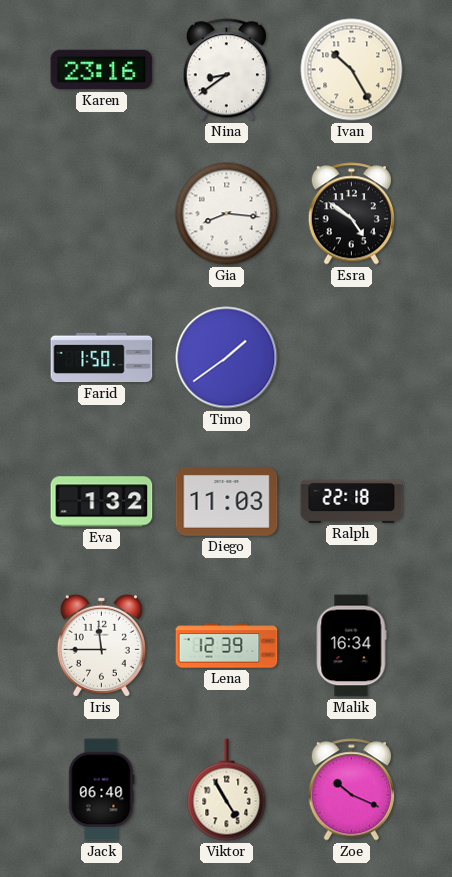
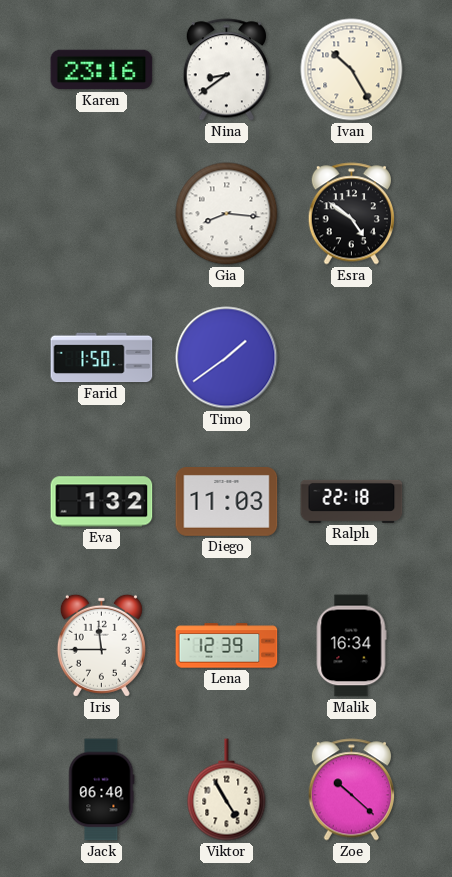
Zoe: 10:19 -> 10:22
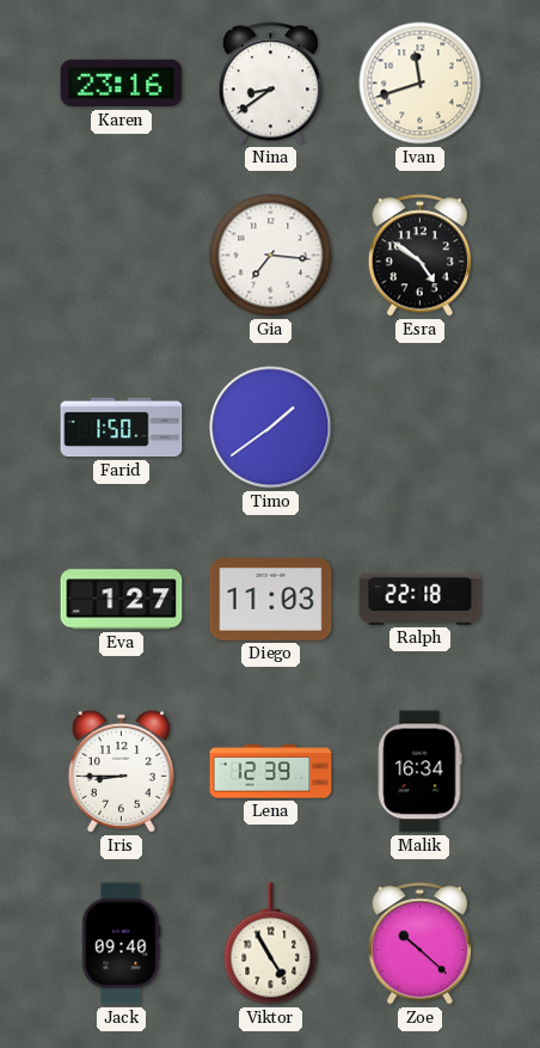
Ivan: 10:25 -> 11:42
Gia: 8:16 -> 7:16
Eva: 1:32 -> 1:27
Iris: 11:45 -> 8:45
Jack: 06:40 -> 09:40
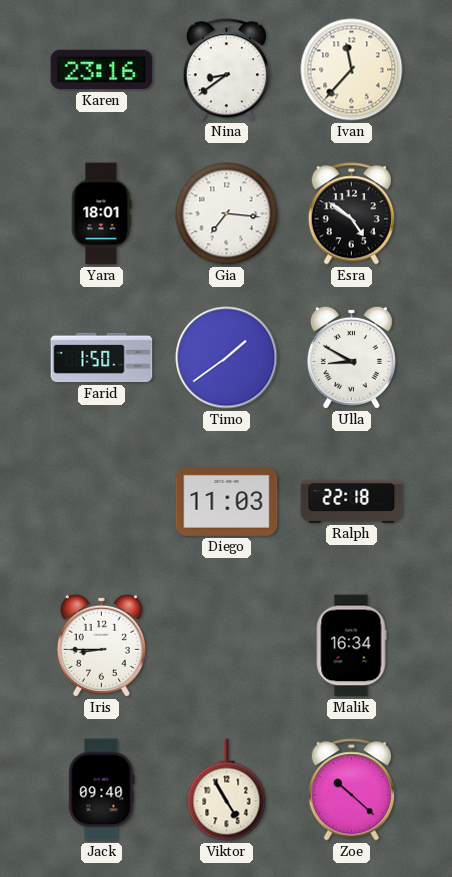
Ivan: 11:42 -> 11:37
Yara: none -> 18:01
Ulla: none -> 8:50
Eva: 1:27 -> none
Lena: 12:39 -> none
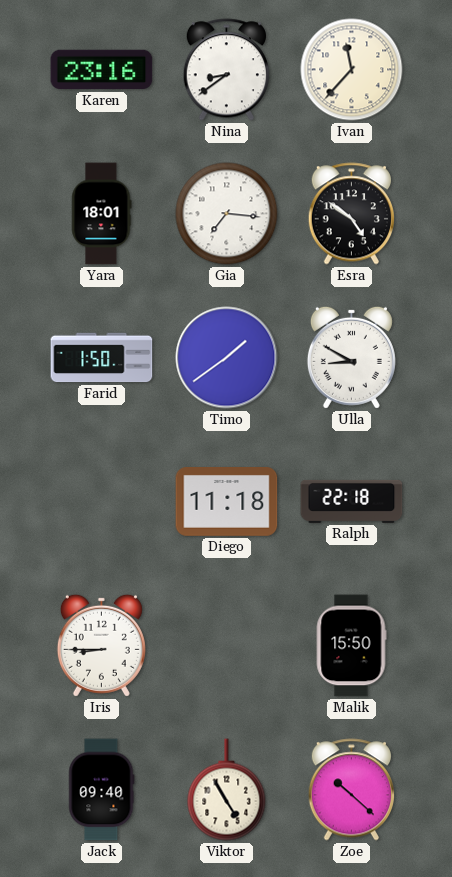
Diego: 11:03 -> 11:18
Malik: 16:34 -> 15:50
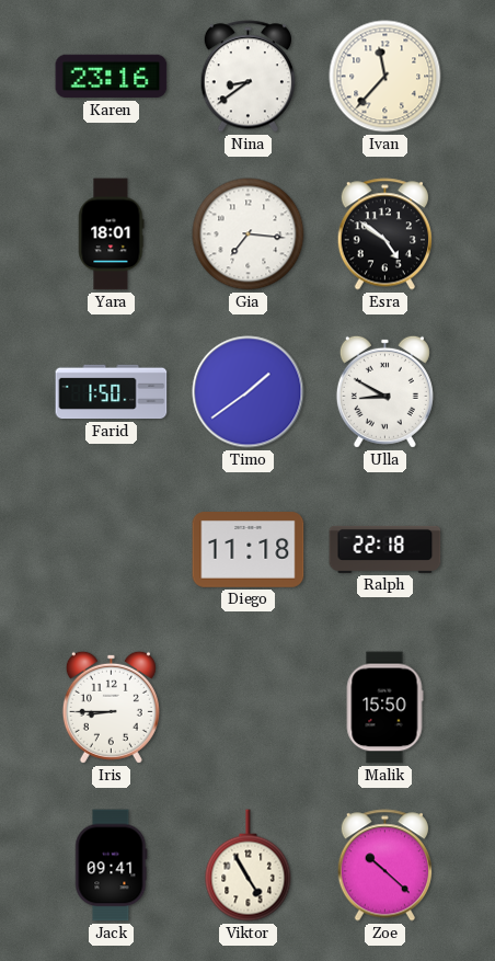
Jack: 09:40 -> 09:41
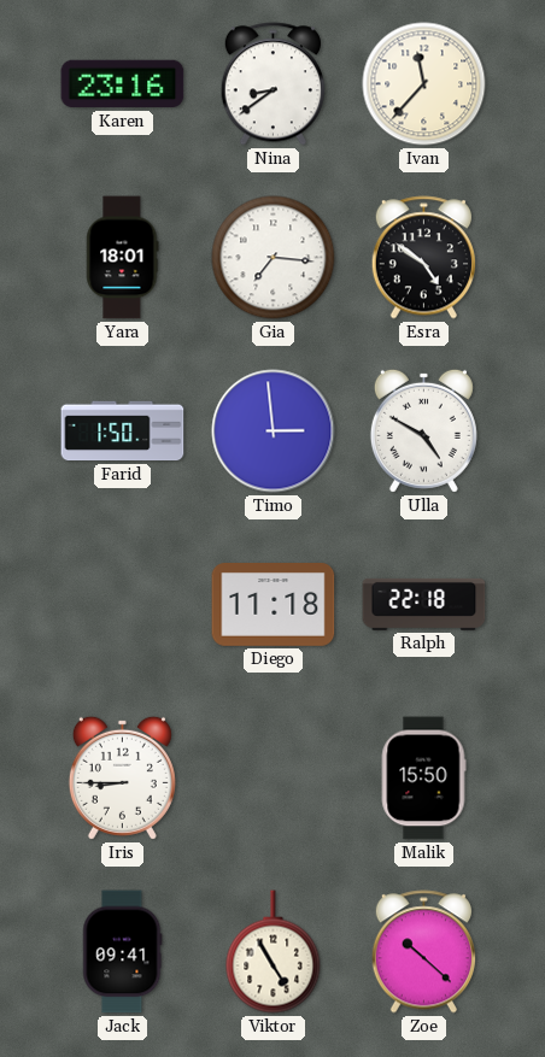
Timo: 1:39 -> 2:59
Ulla: 8:50 -> 4:50
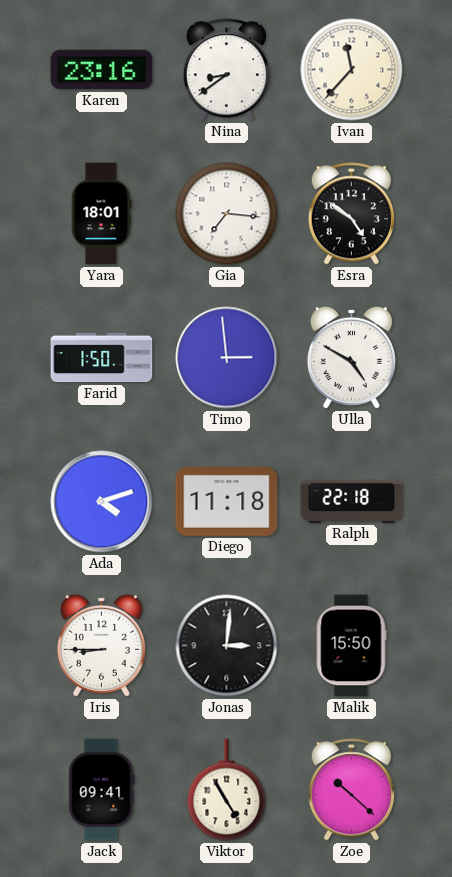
Ada: none -> 4:12
Jonas: none -> 3:01
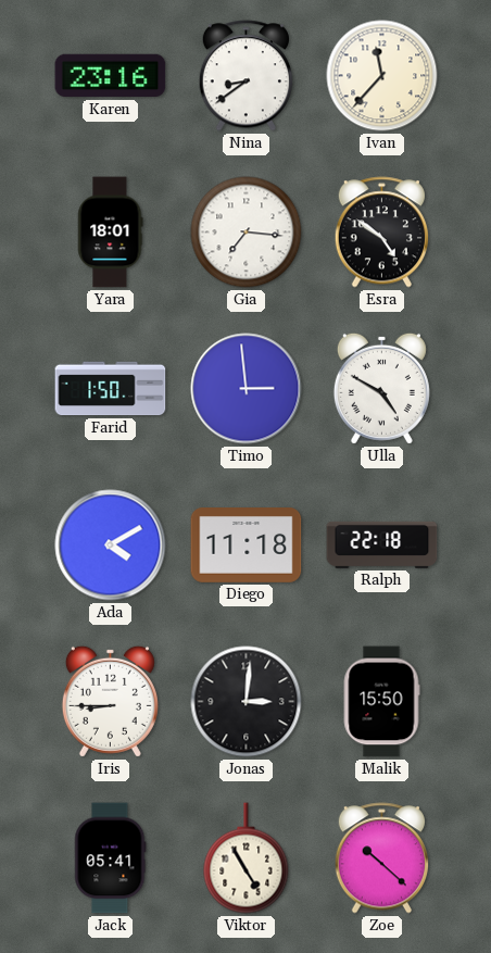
Ada: 4:12 -> 4:10
Jack: 09:41 -> 05:41
